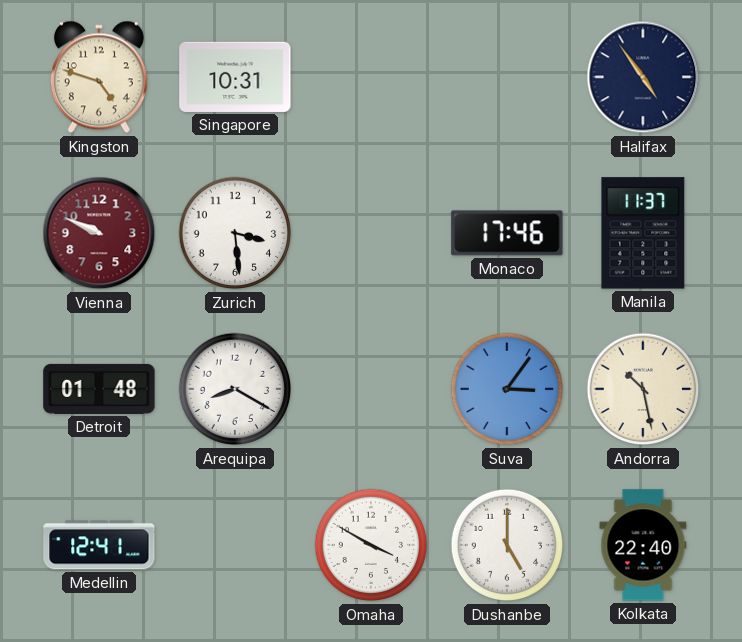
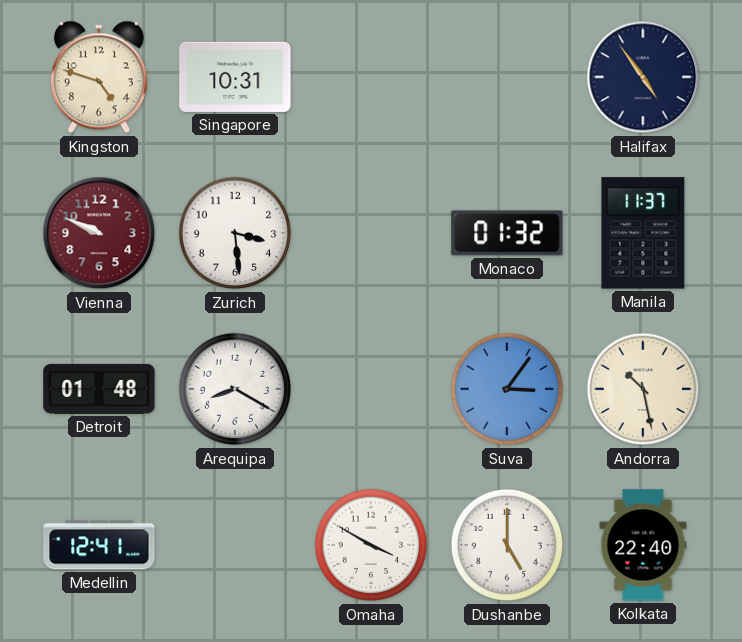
Monaco: 17:46 -> 01:32
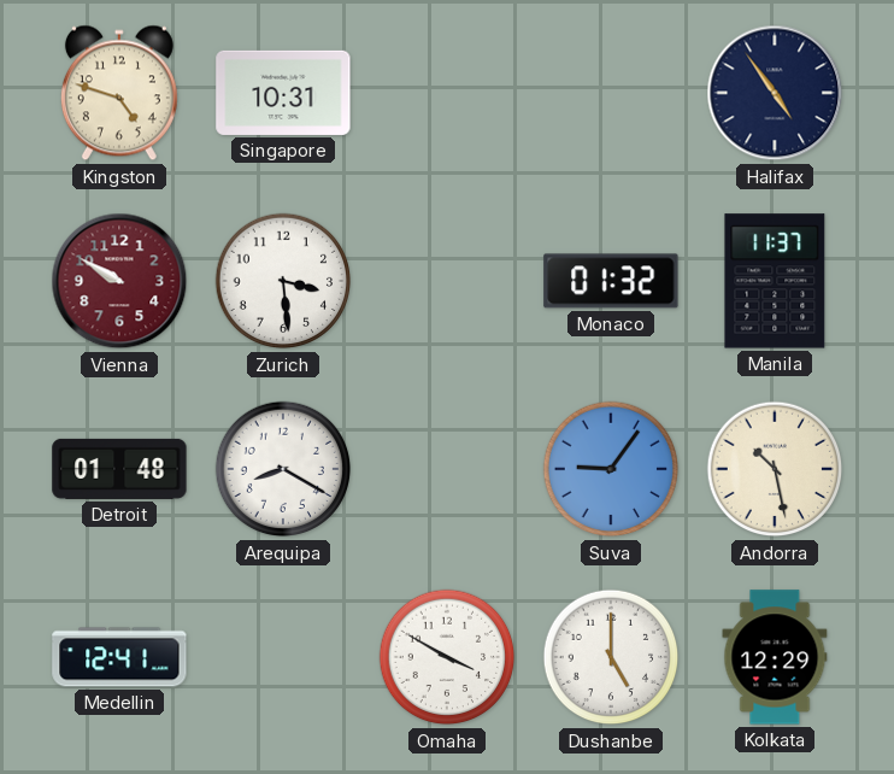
Vienna: 9:49 -> 9:50
Suva: 3:06 -> 9:06
Kolkata: 22:40 -> 12:29
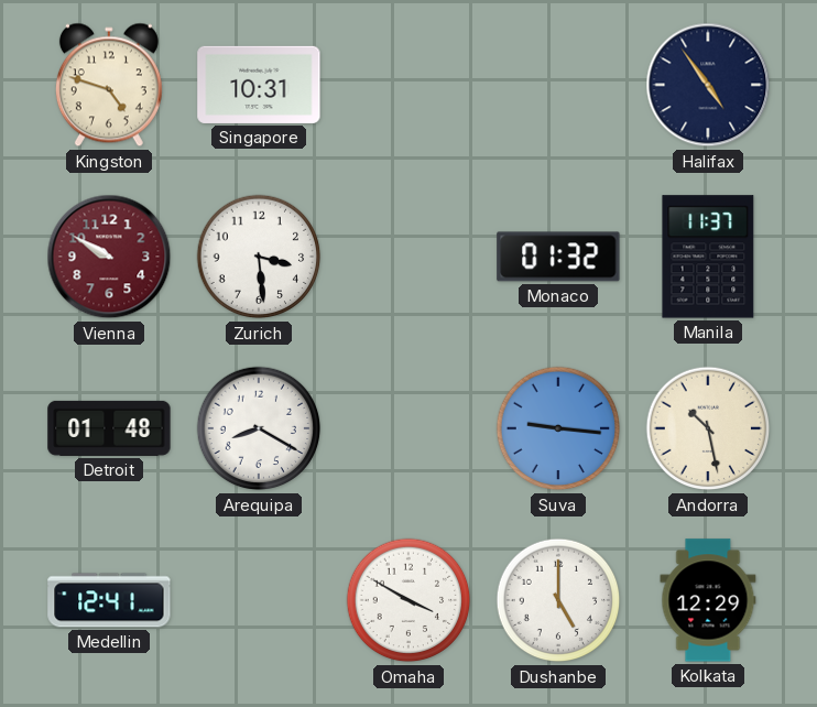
Suva: 9:06 -> 9:16
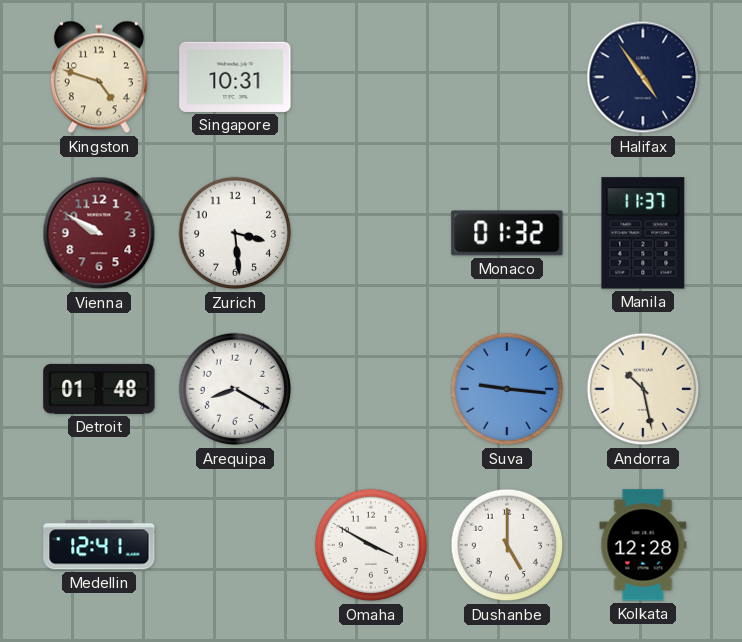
Kolkata: 12:29 -> 12:28
